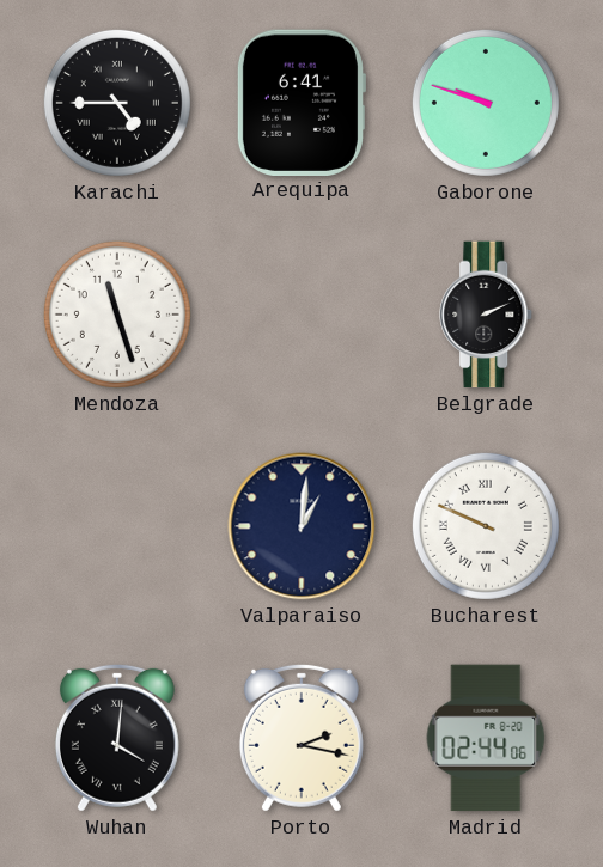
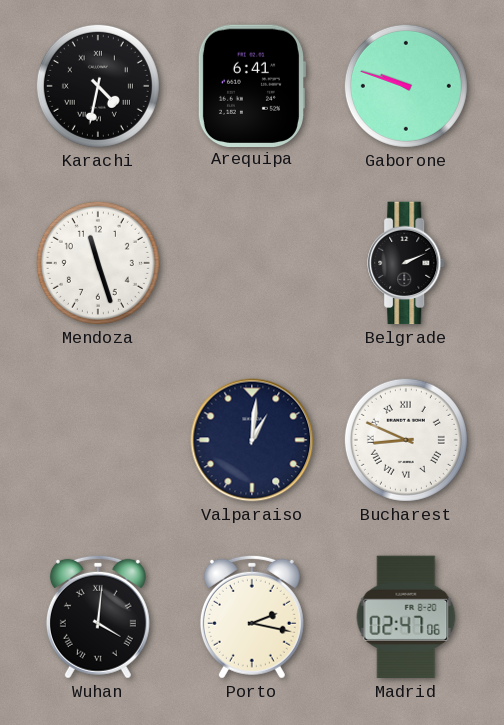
Karachi: 4:45 -> 4:32
Bucharest: 9:49 -> 8:49
Madrid: 02:44 -> 02:47
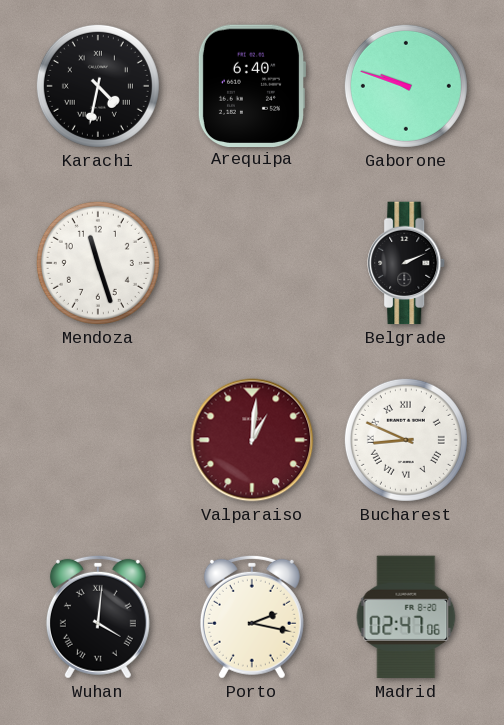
Arequipa: 6:41 -> 6:40
Valparaiso dial: navy -> burgundy
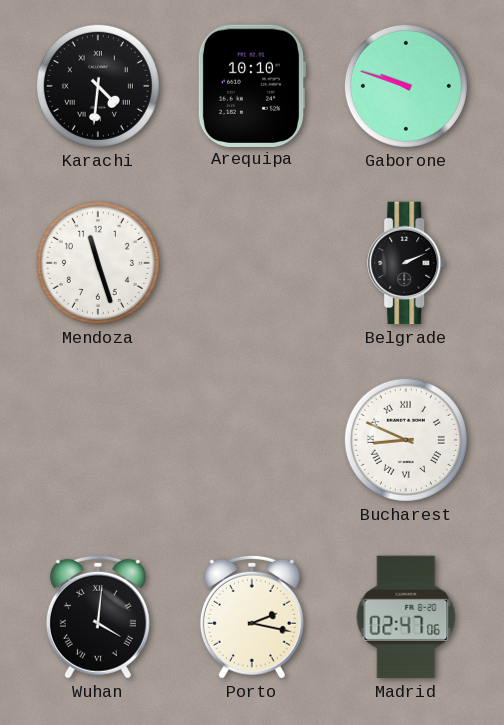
Karachi: 4:32 -> 4:31
Arequipa: 6:40 -> 10:10
Valparaiso: 1:01 -> none
